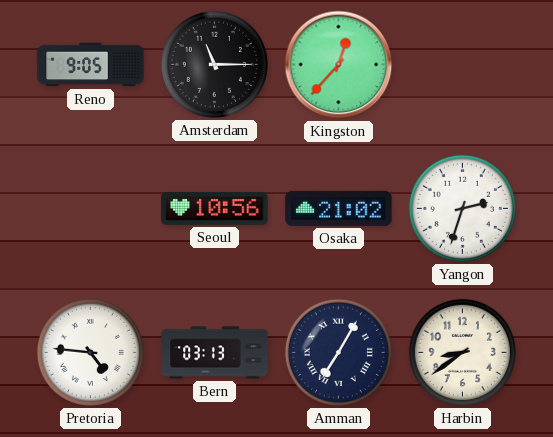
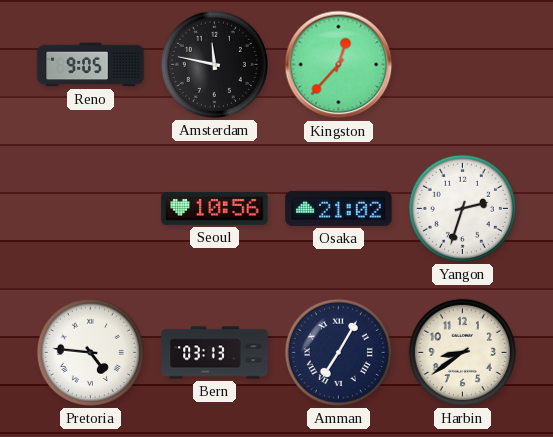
Amsterdam: 11:15 -> 11:47
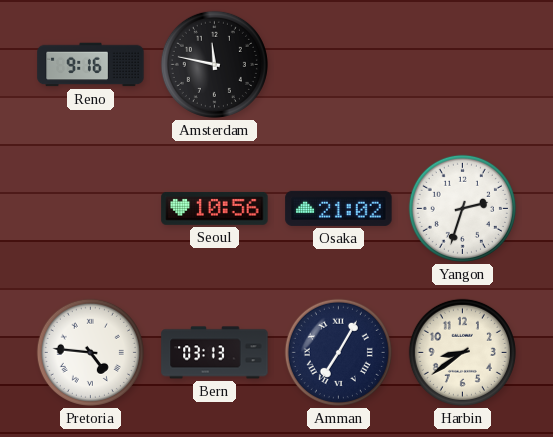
Reno: 9:05 -> 9:16
Kingston: 12:37 -> none
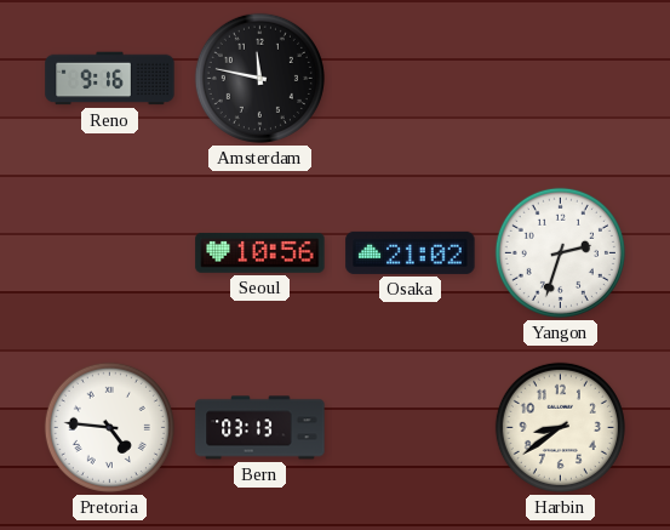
Amman: 7:05 -> none
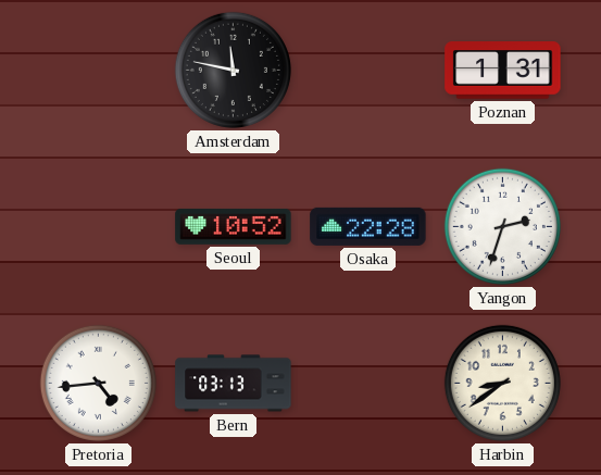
Reno: 9:16 -> none
Poznan: none -> 1:31
Seoul: 10:56 -> 10:52
Osaka: 21:02 -> 22:28
Pretoria: 4:46 -> 4:44
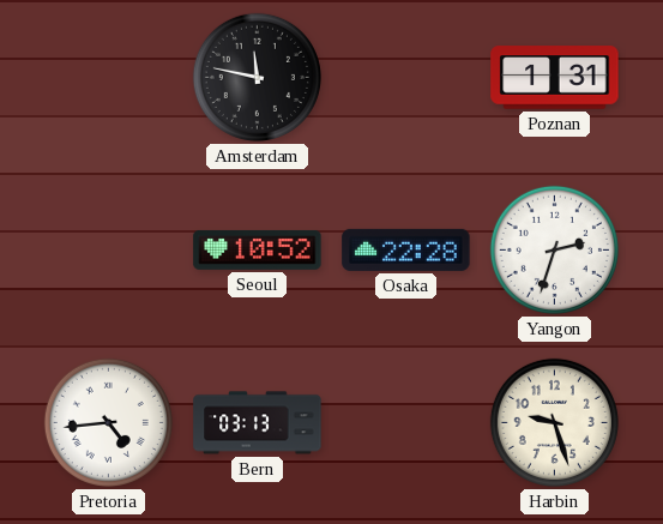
Harbin: 8:39 -> 9:27
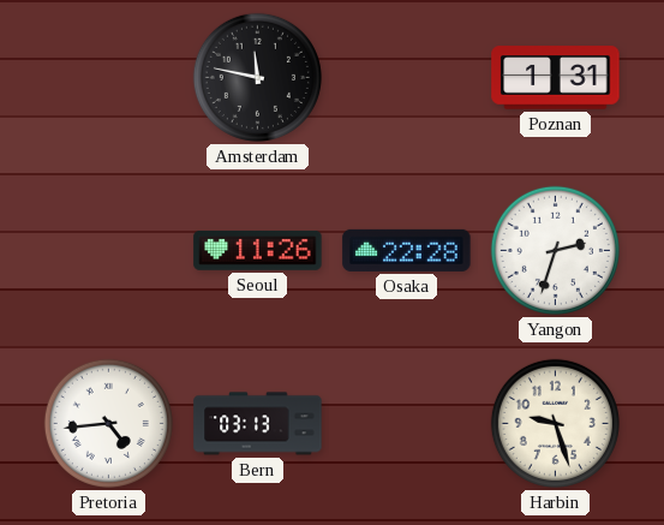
Seoul: 10:52 -> 11:26
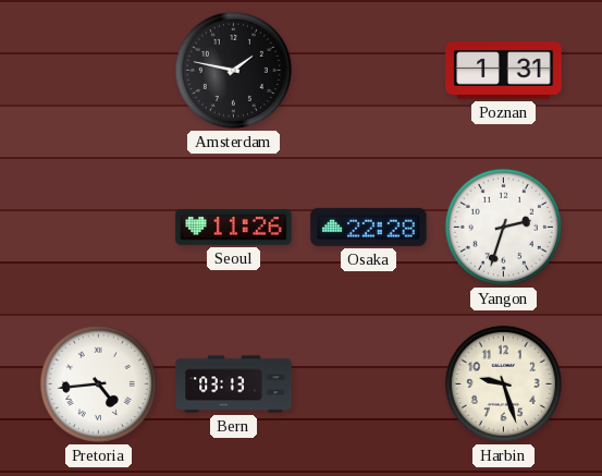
Amsterdam: 11:47 -> 1:47
